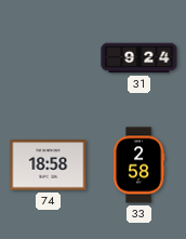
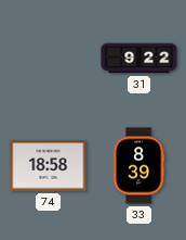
31: 9:24 -> 9:22
33: 2:58 -> 8:39
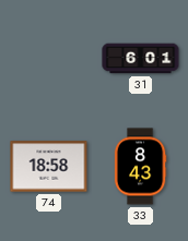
31: 9:22 -> 6:01
33: 8:39 -> 8:43
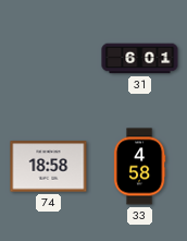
33: 8:43 -> 4:58
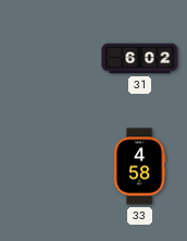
31: 6:01 -> 6:02
74: 18:58 -> none
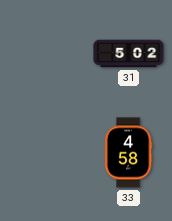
31: 6:02 -> 5:02
